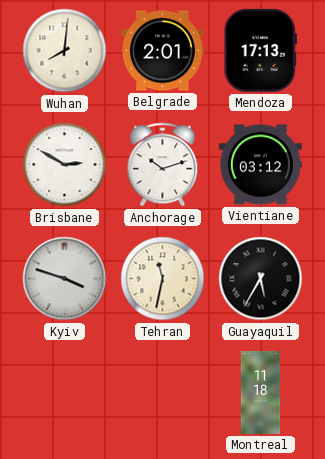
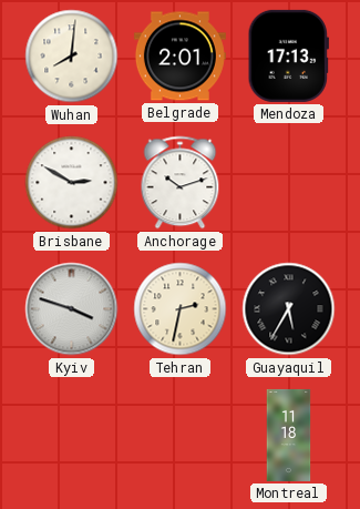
Vientiane: 03:12 -> none
Tehran: 11:32 -> 2:32
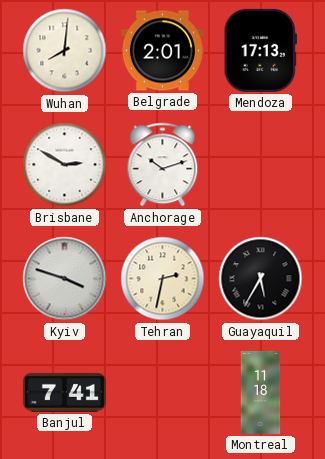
Banjul: none -> 7:41
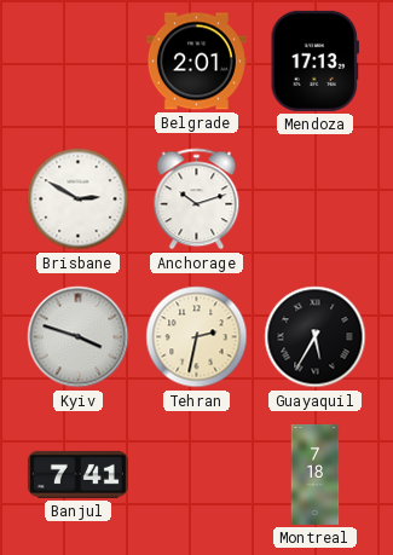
Wuhan: 8:01 -> none
Montreal: 11:18 -> 7:18
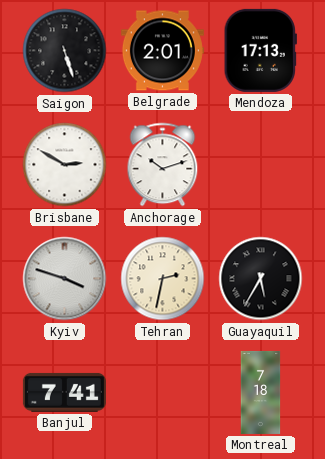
Saigon: none -> 5:27
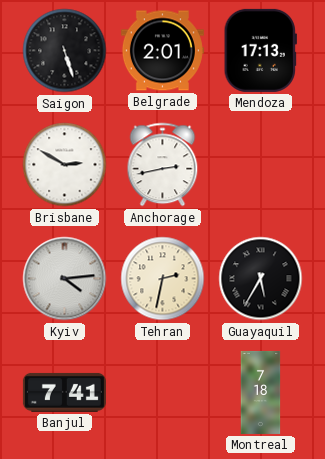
Anchorage: 10:12 -> 2:43
Kyiv: 3:48 -> 4:14
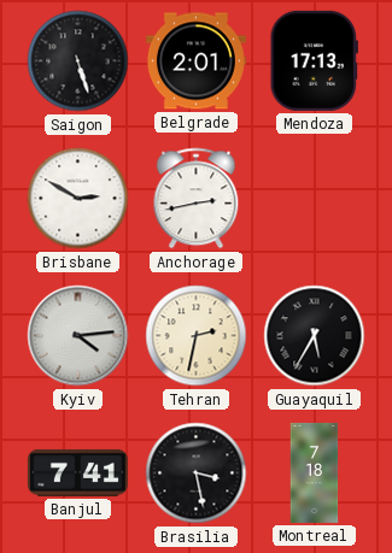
Brasilia: none -> 3:28
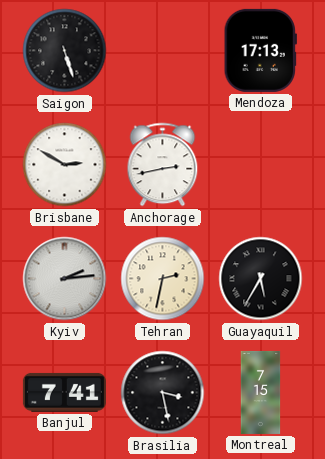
Belgrade: 2:01 -> none
Kyiv: 4:14 -> 2:14
Montreal: 7:18 -> 7:15
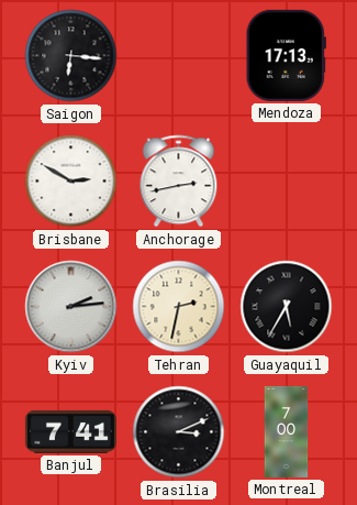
Saigon: 5:27 -> 6:16
Brasilia: 3:28 -> 3:11
Montreal: 7:15 -> 7:00
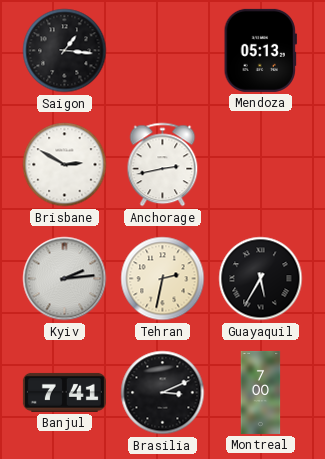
Saigon: 6:16 -> 1:16
Mendoza: 17:13 -> 05:13
